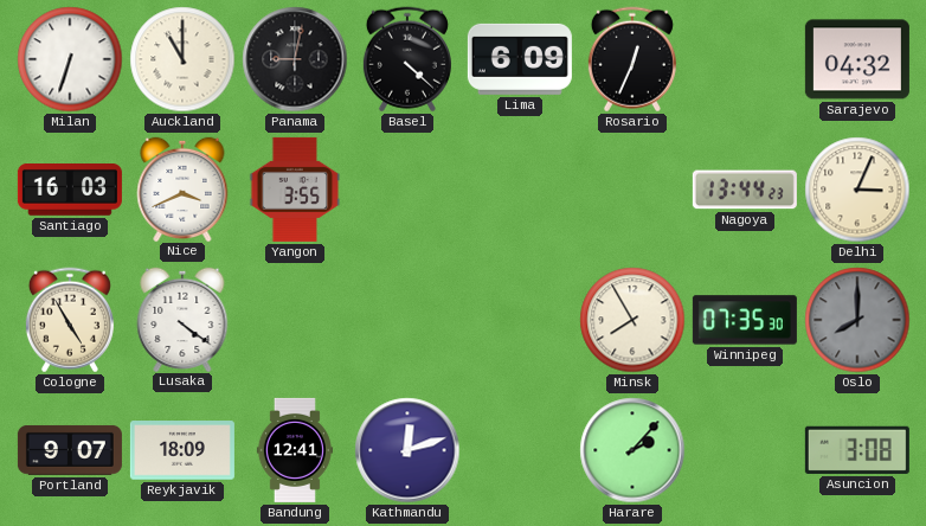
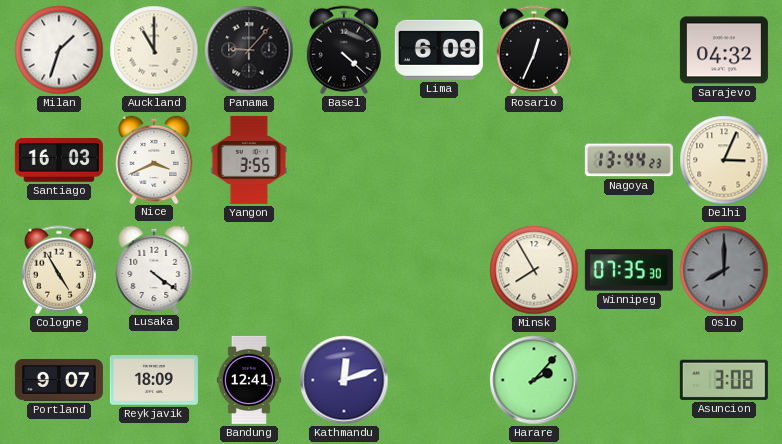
Milan: 6:33 -> 1:33
Panama: 9:02 -> 9:07
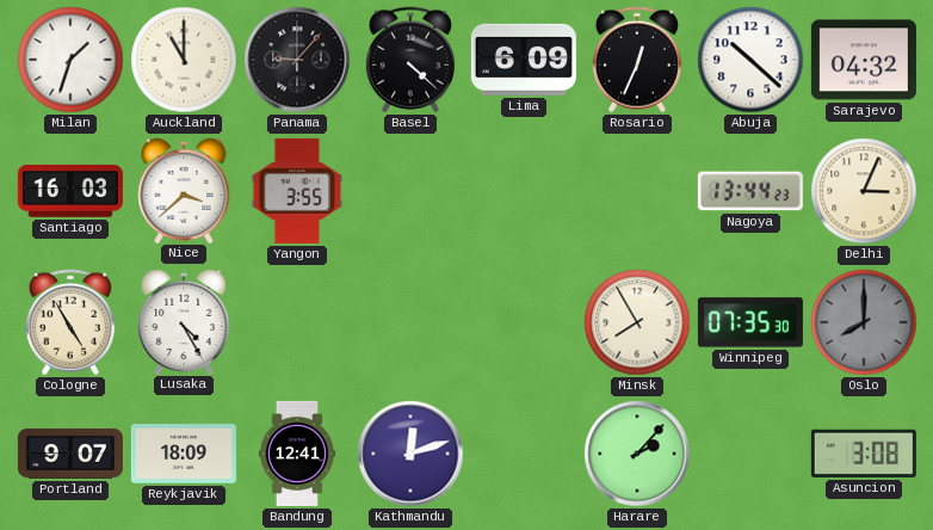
Abuja: none -> 10:22
Nice: 3:41 -> 3:38
Lusaka: 4:21 -> 4:25
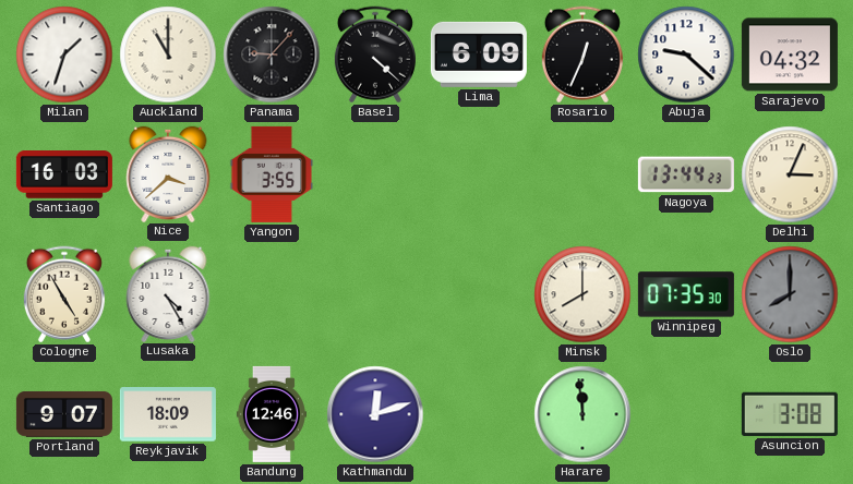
Abuja: 10:22 -> 9:22
Minsk: 7:55 -> 8:00
Bandung: 12:41 -> 12:46
Harare: 2:07 -> 11:59
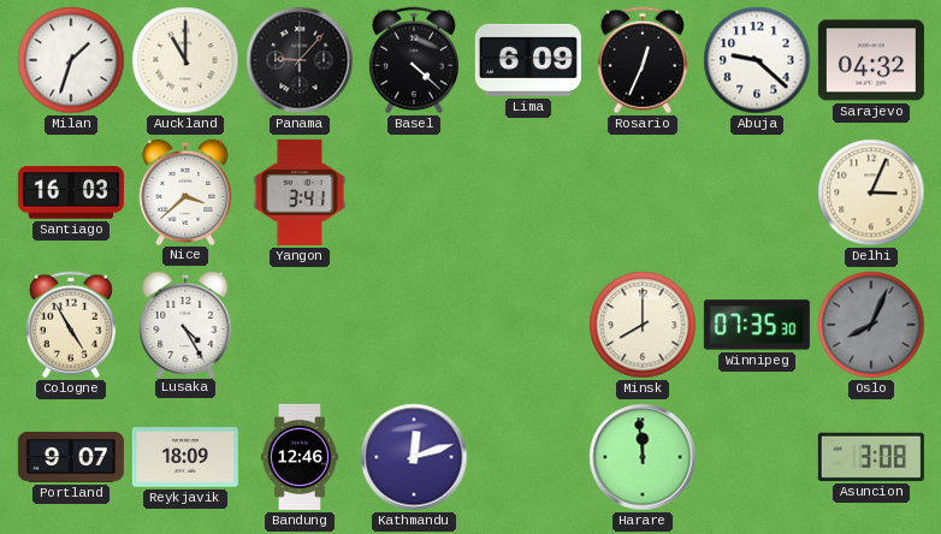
Yangon: 3:55 -> 3:41
Nagoya: 13:44 -> none
Oslo: 8:00 -> 8:04
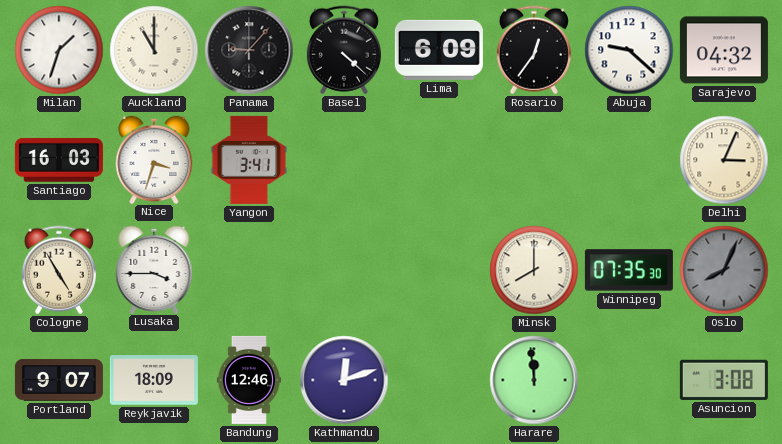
Rosario: 12:34 -> 12:36
Nice: 3:38 -> 3:33
Lusaka: 4:25 -> 3:45
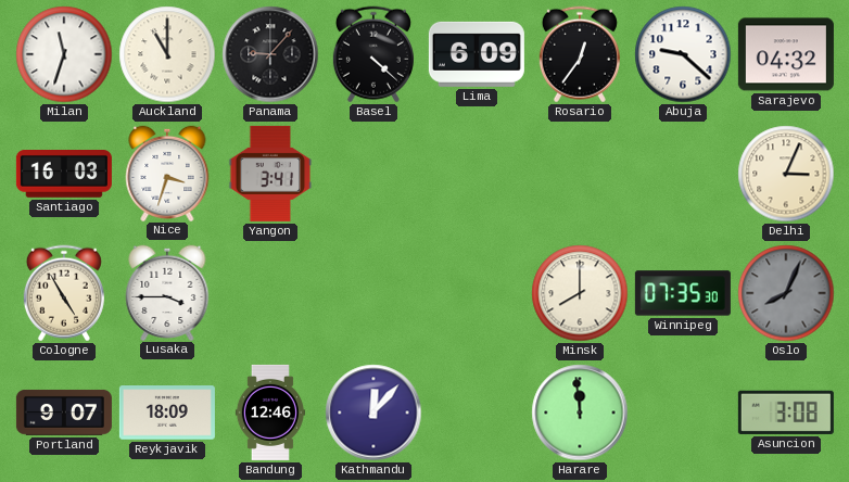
Milan: 1:33 -> 11:33
Kathmandu: 12:12 -> 12:07
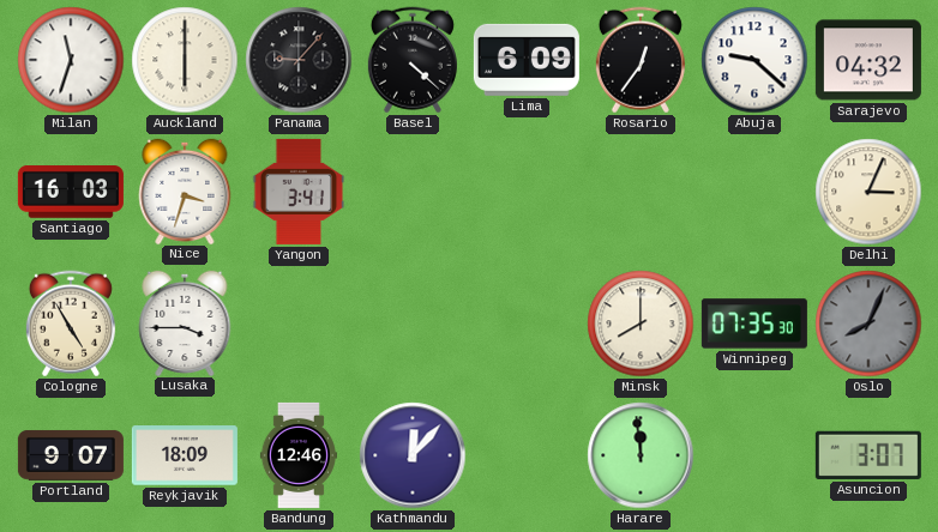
Auckland: 11:00 -> 6:00
Asuncion: 3:08 -> 3:07
